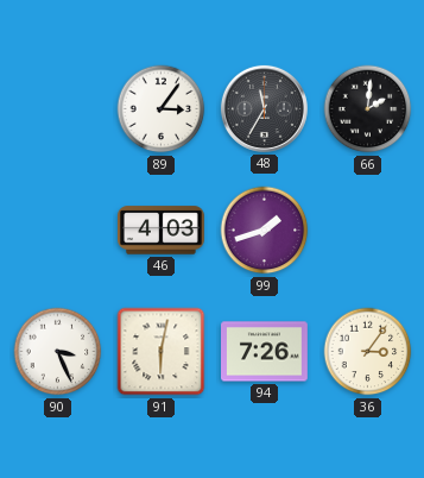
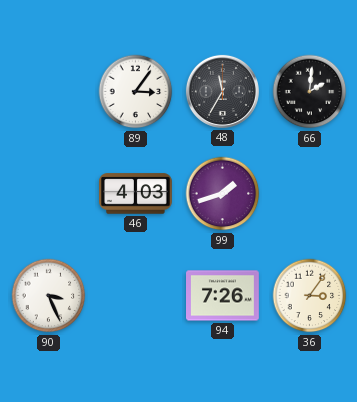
91: 6:02 -> none
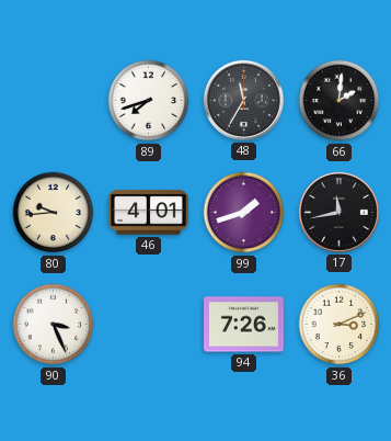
89: 3:06 -> 7:42
80: none -> 9:44
46: 4:03 -> 4:01
17: none -> 11:43
36: 3:06 -> 3:11
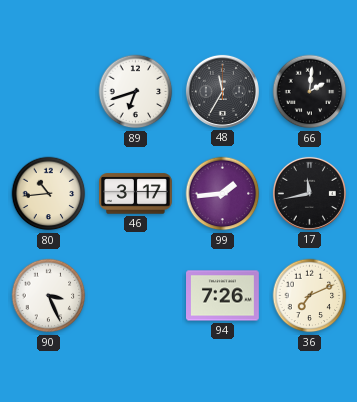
89: 7:42 -> 6:42
80: 9:44 -> 10:44
46: 4:01 -> 3:17
99: 1:42 -> 1:44
36: 3:11 -> 7:11
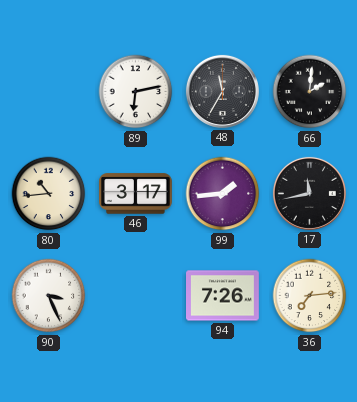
89: 6:42 -> 6:13
36: 7:11 -> 7:14
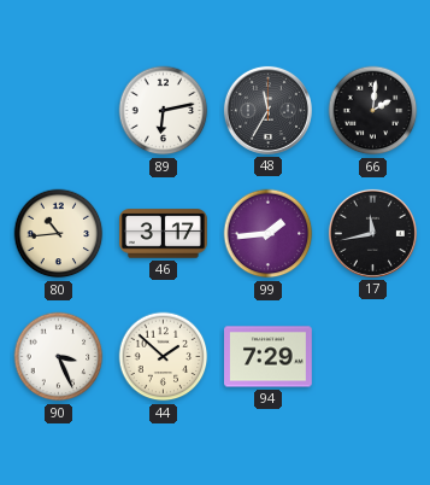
44: none -> 1:52
94: 7:26 -> 7:29
36: 7:14 -> none
